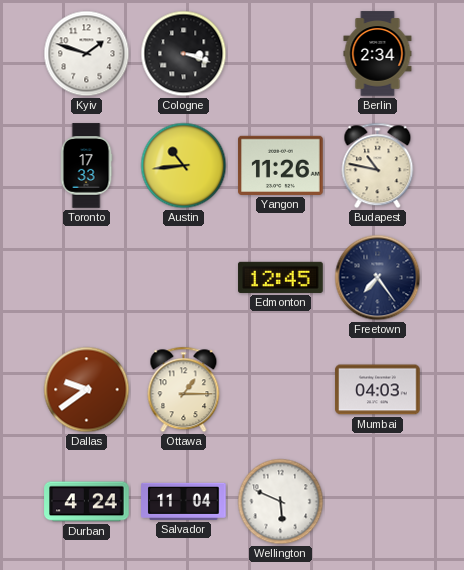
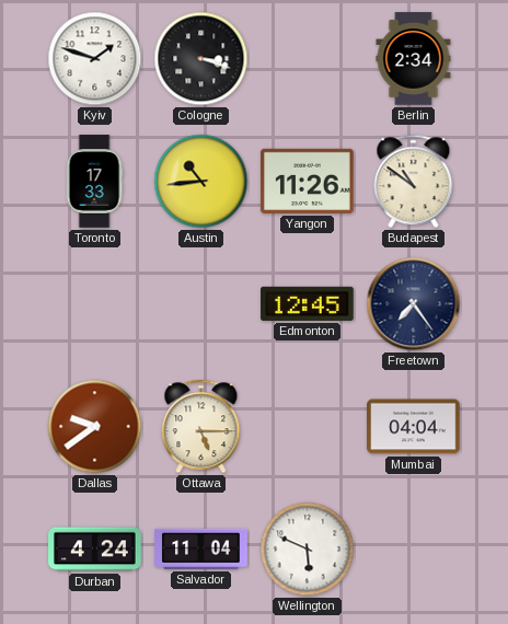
Budapest: 10:47 -> 10:51
Ottawa: 1:15 -> 5:15
Mumbai: 04:03 -> 04:04
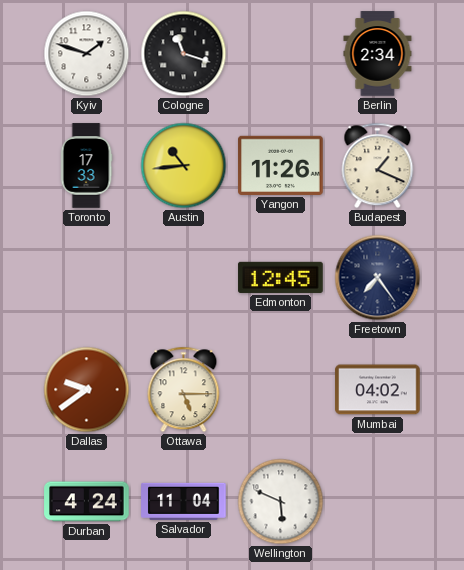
Cologne: 3:18 -> 11:18
Budapest: 10:51 -> 1:19
Mumbai: 04:04 -> 04:02
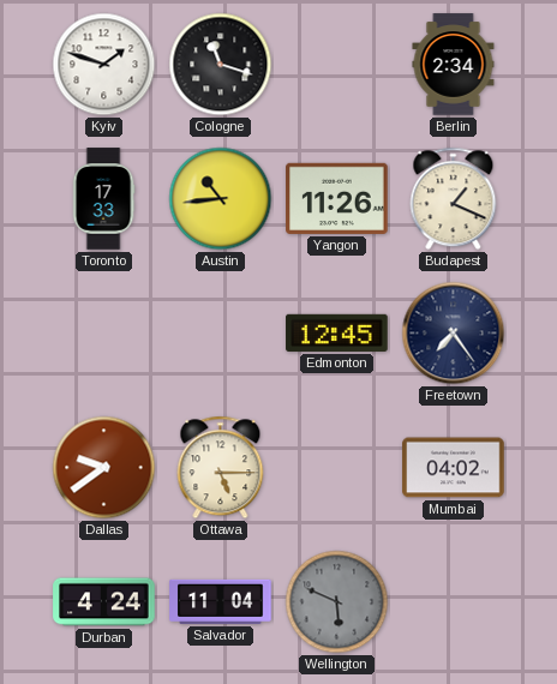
Wellington dial: white -> grey
